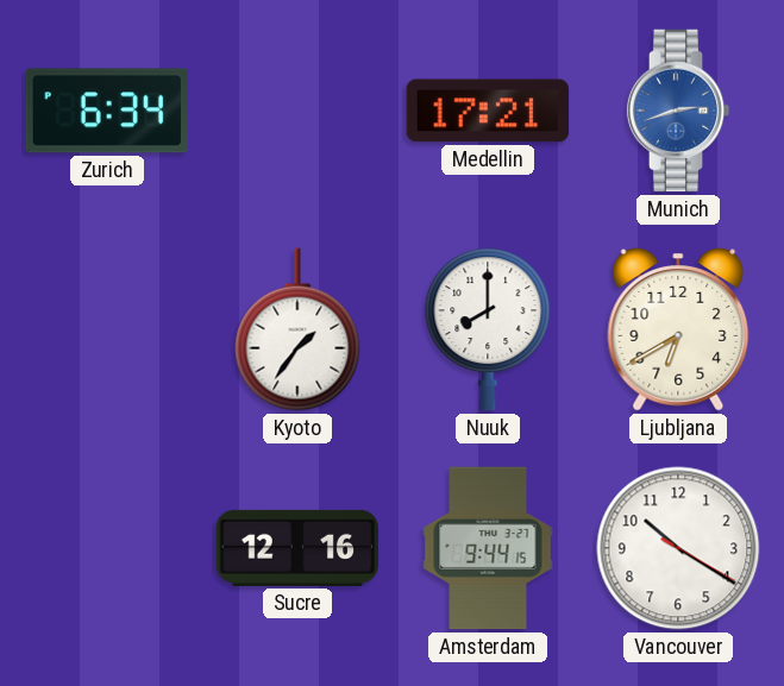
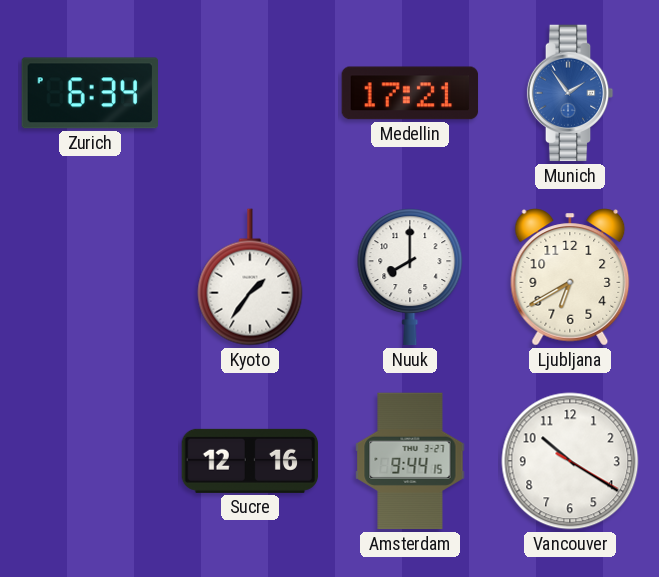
Munich: 2:42 -> 1:54
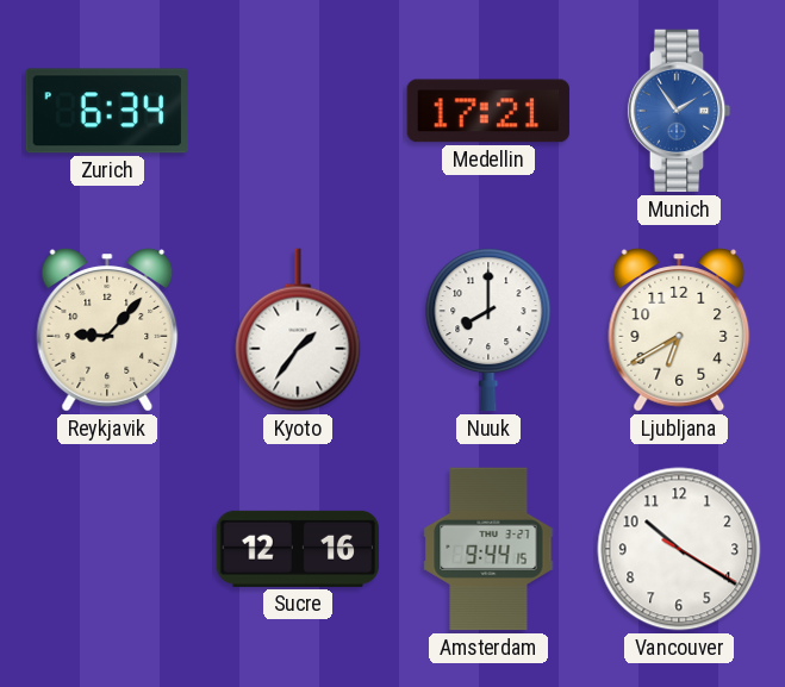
Reykjavik: none -> 9:07
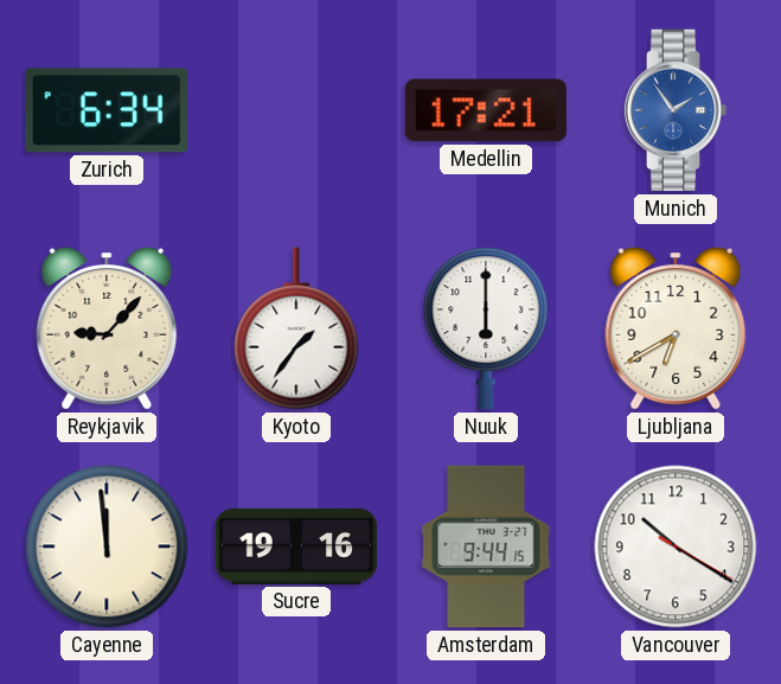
Nuuk: 8:00 -> 6:00
Cayenne: none -> 11:59
Sucre: 12:16 -> 19:16
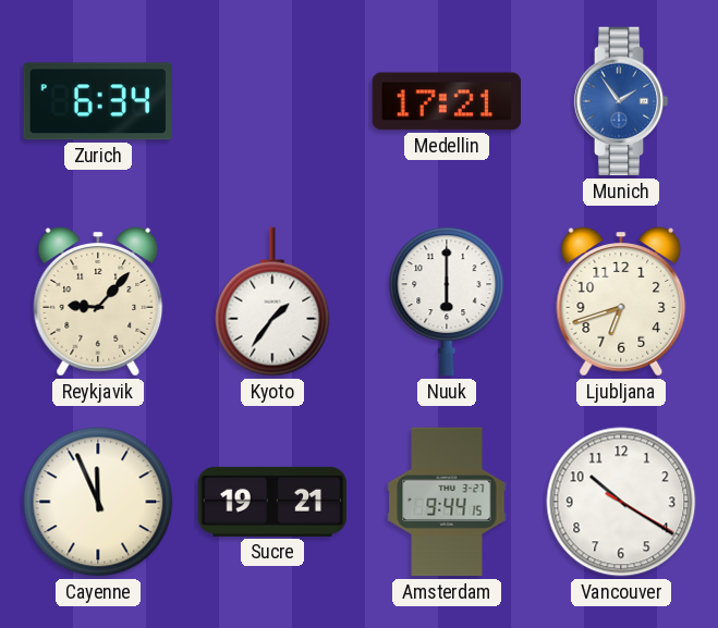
Ljubljana: 6:40 -> 6:42
Cayenne: 11:59 -> 11:56
Sucre: 19:16 -> 19:21
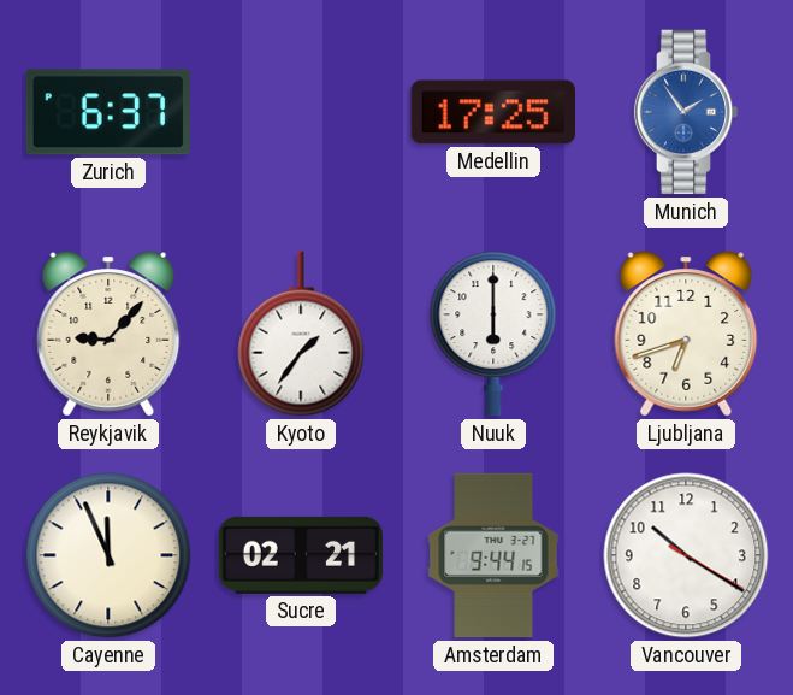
Zurich: 6:34 -> 6:37
Medellin: 17:21 -> 17:25
Sucre: 19:21 -> 02:21
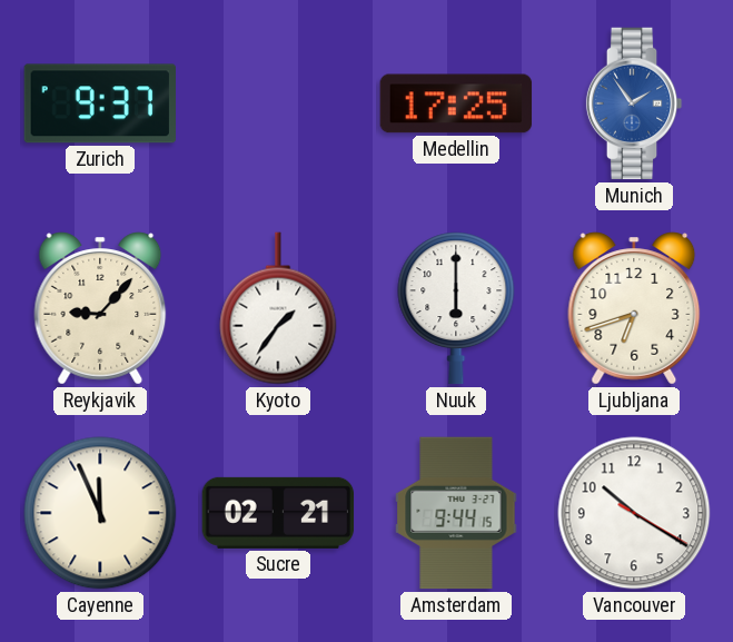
Zurich: 6:37 -> 9:37
